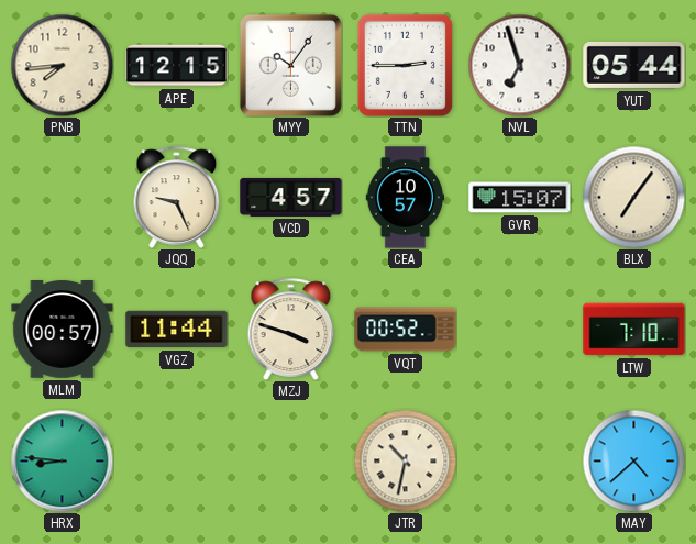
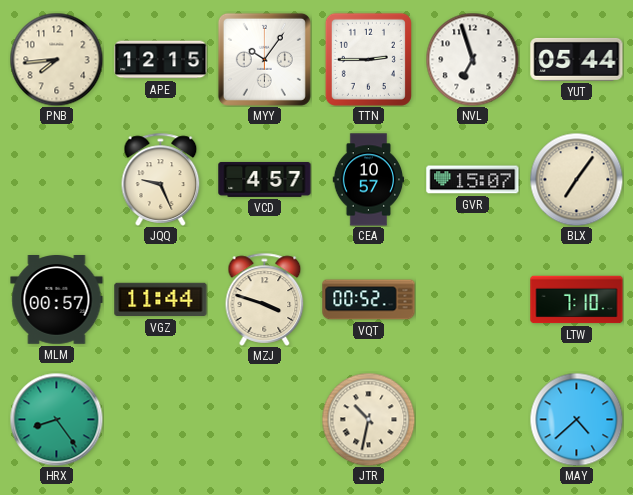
HRX: 8:46 -> 8:24
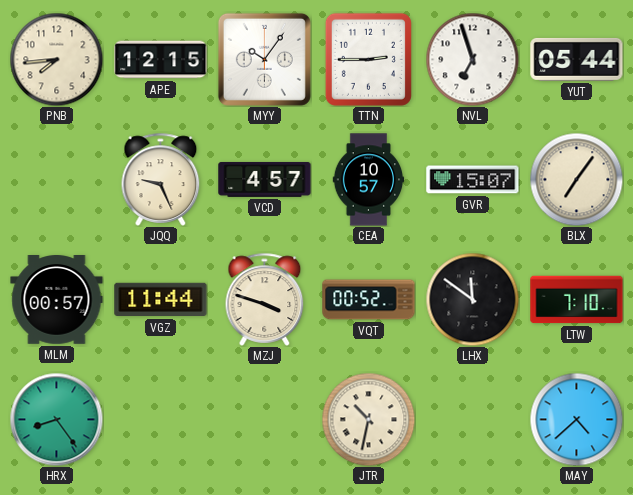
LHX: none -> 11:51
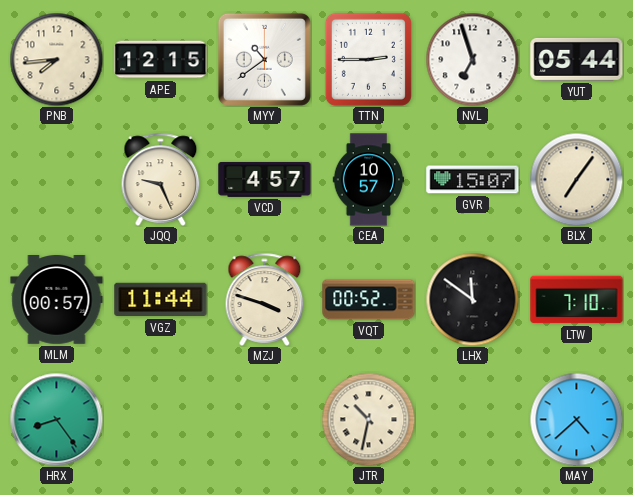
MYY: 10:06 -> 10:39
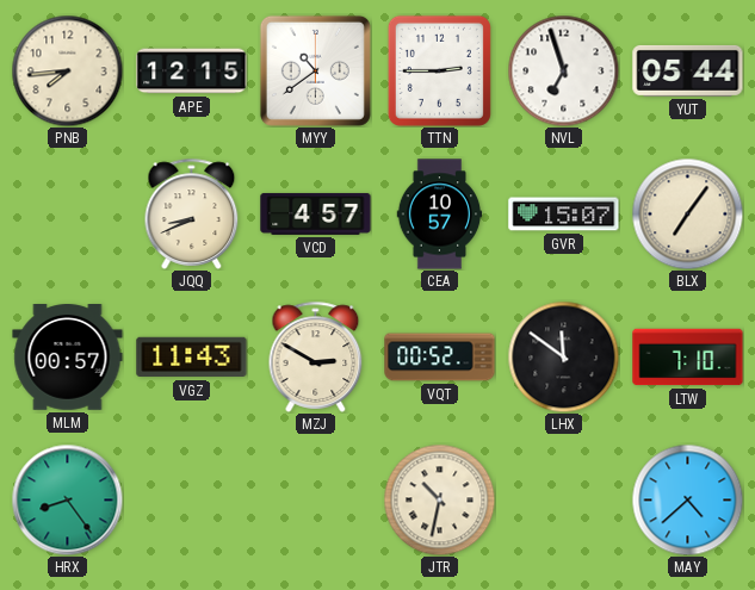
JQQ: 9:26 -> 8:41
VGZ: 11:44 -> 11:43
MZJ: 3:48 -> 2:50
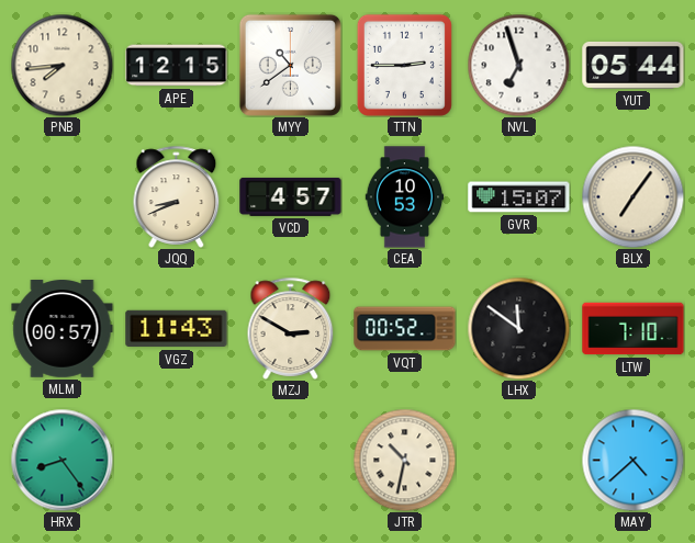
CEA: 10:57 -> 10:53
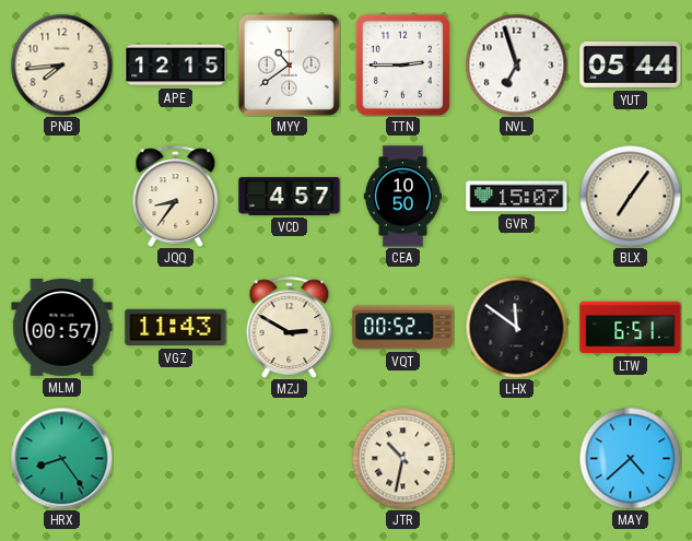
JQQ: 8:41 -> 8:36
CEA: 10:53 -> 10:50
LTW: 7:10 -> 6:51
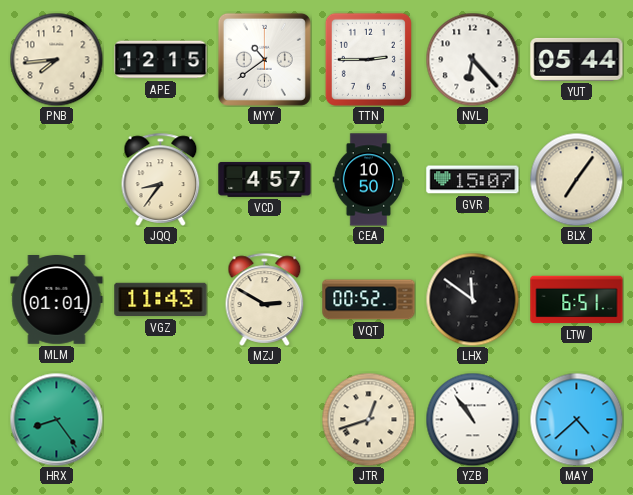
NVL: 6:57 -> 6:23
MLM: 00:57 -> 01:01
JTR: 10:32 -> 12:42
YZB: none -> 10:54
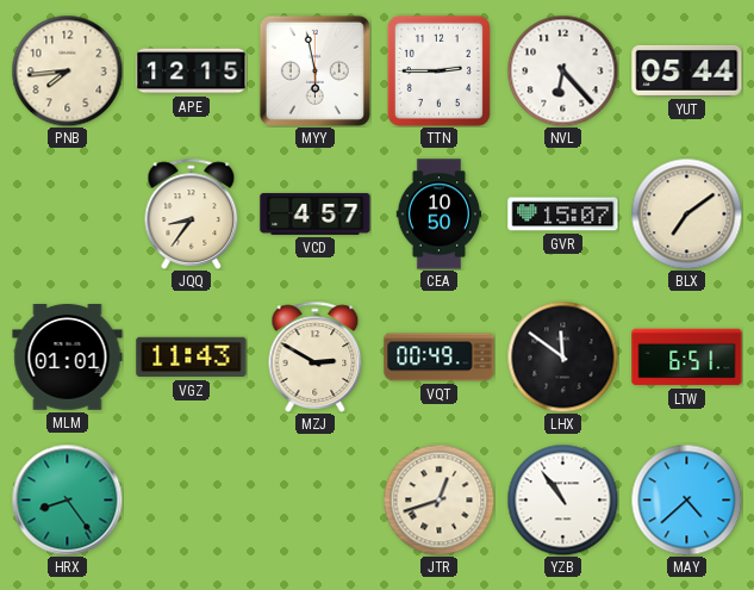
MYY: 10:39 -> 5:58
BLX: 7:06 -> 7:09
VQT: 00:52 -> 00:49
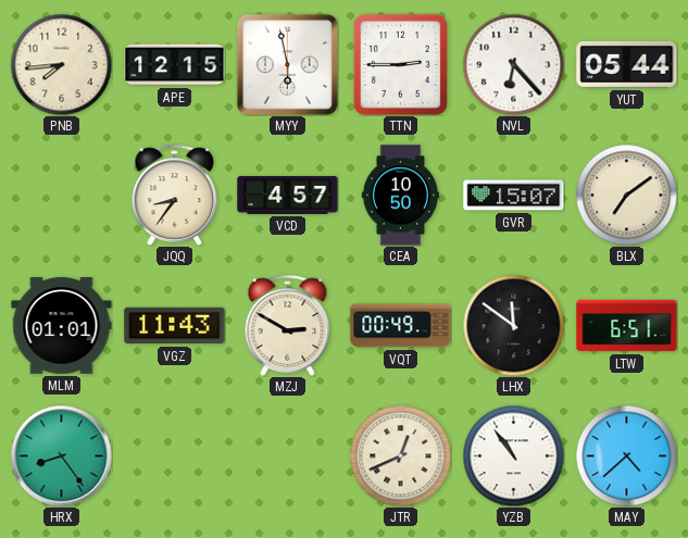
JTR: 12:42 -> 12:41
